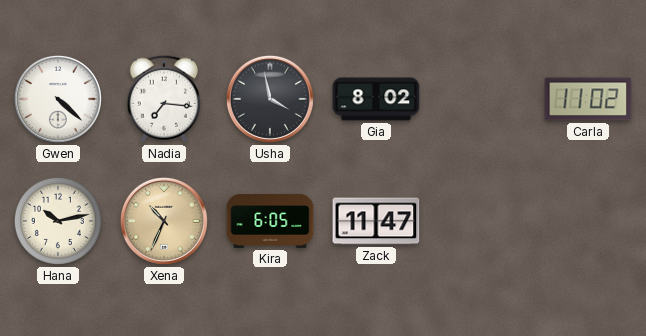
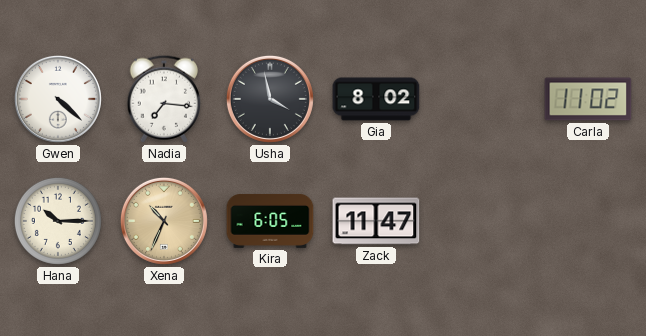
Hana: 10:13 -> 10:15
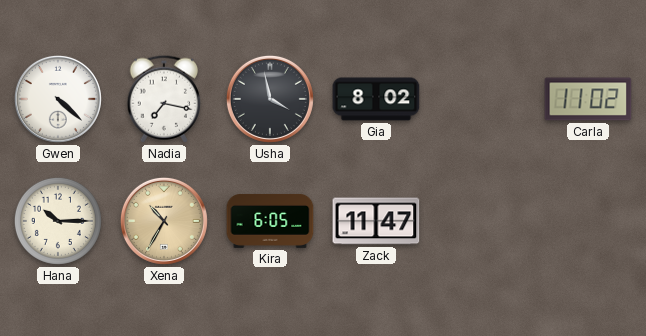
Nadia: 7:16 -> 7:17
Xena: 10:34 -> 10:35
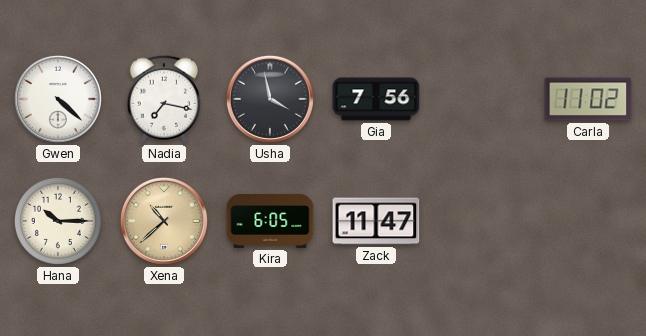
Gia: 8:02 -> 7:56
Xena: 10:35 -> 10:38
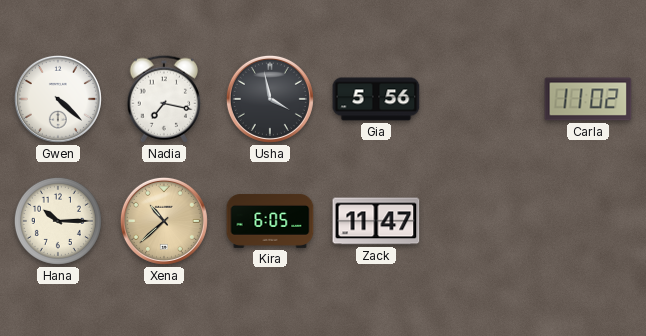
Gia: 7:56 -> 5:56
